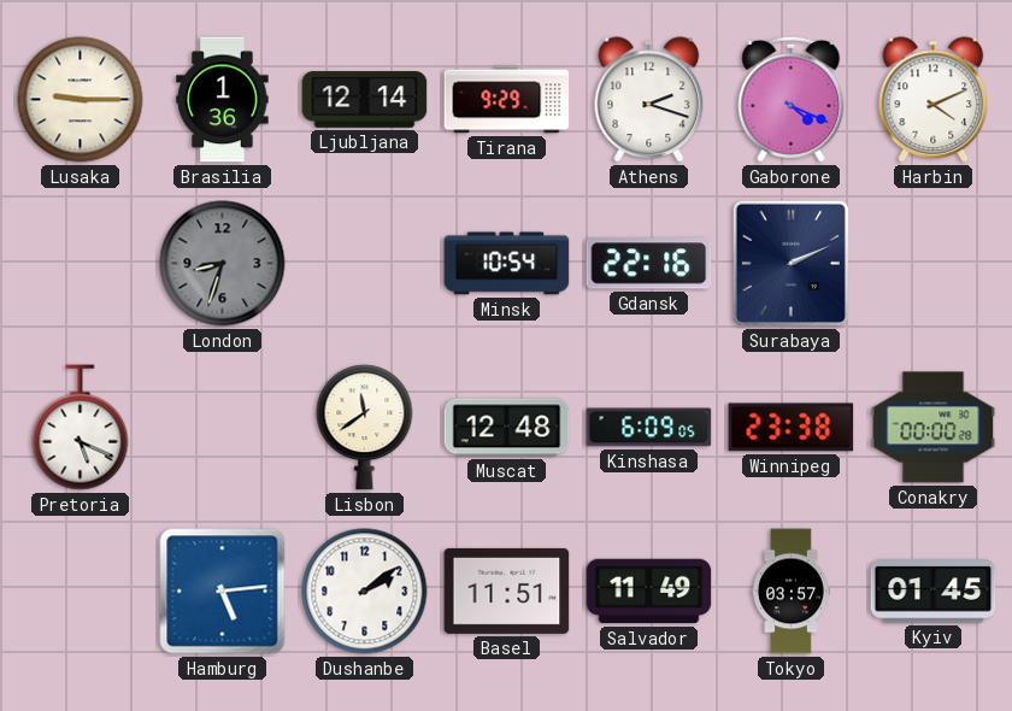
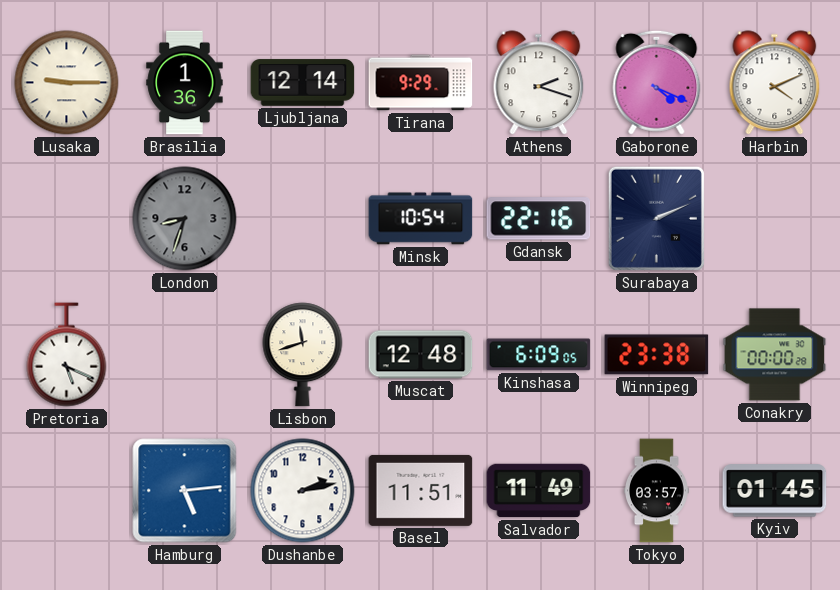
Lisbon: 11:39 -> 11:42
Dushanbe: 2:09 -> 2:13
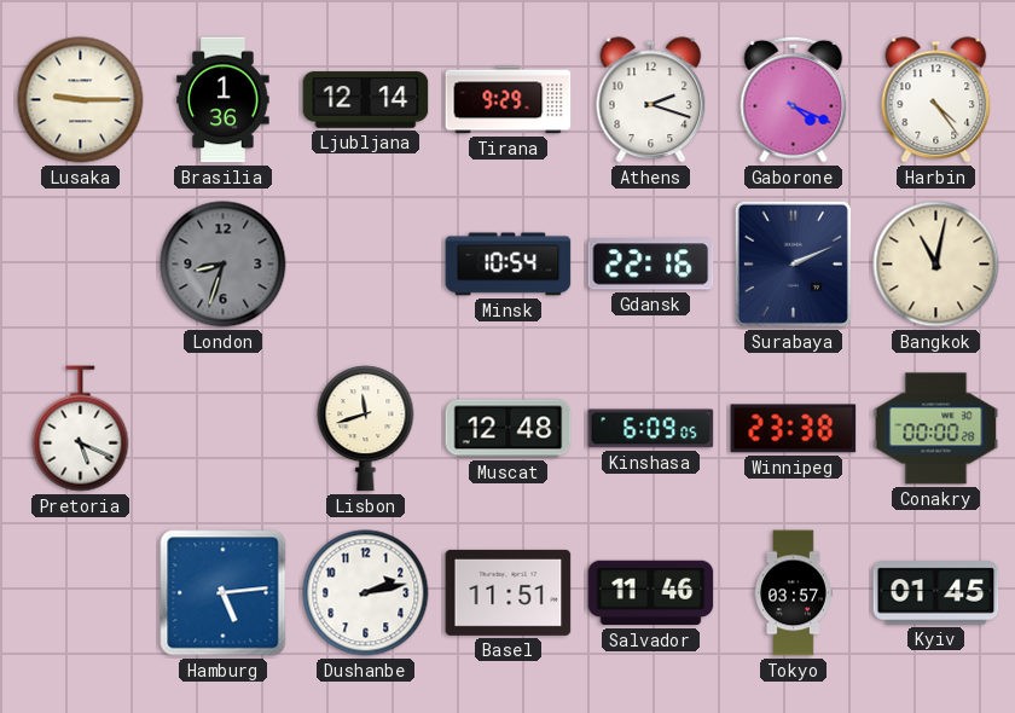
Harbin: 4:11 -> 4:24
Bangkok: none -> 11:02
Salvador: 11:49 -> 11:46
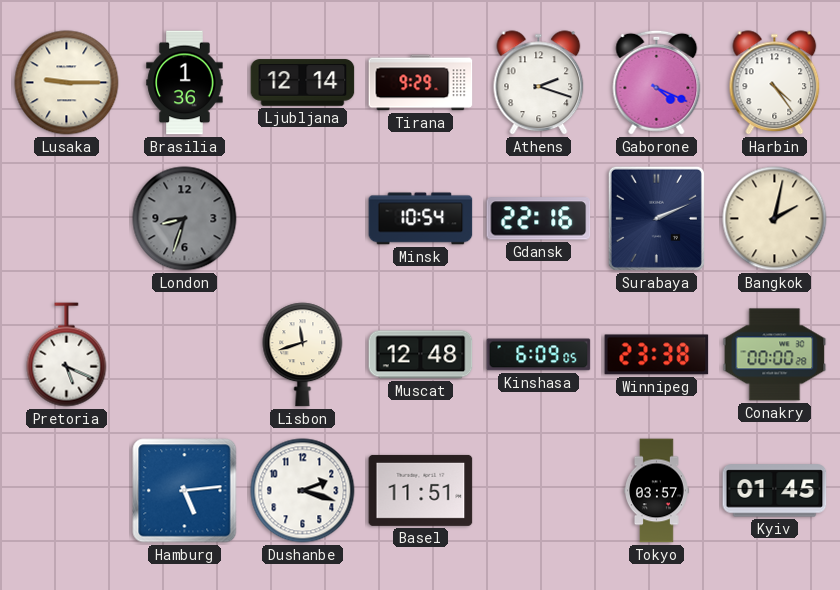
Bangkok: 11:02 -> 2:02
Dushanbe: 2:13 -> 2:18
Salvador: 11:46 -> none
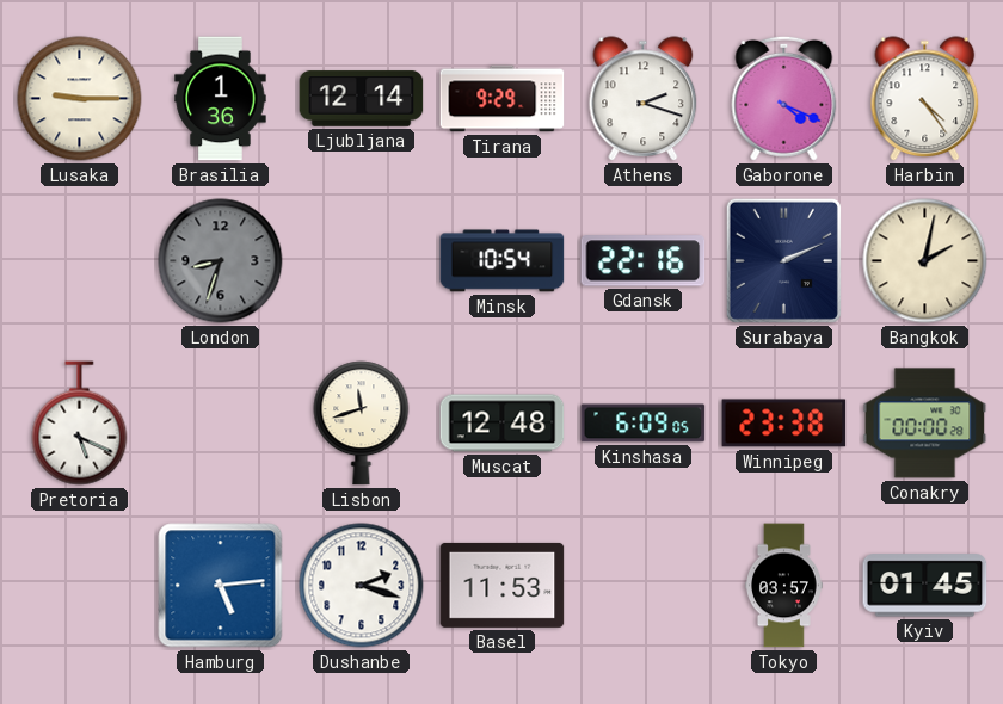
Basel: 11:51 -> 11:53
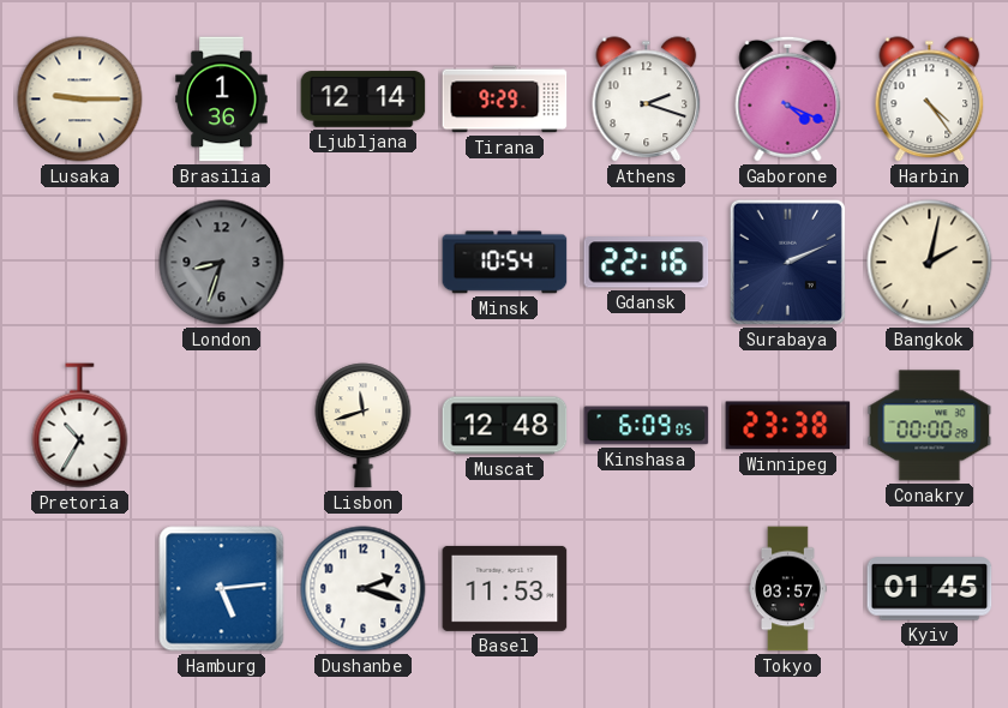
Pretoria: 5:19 -> 10:35
